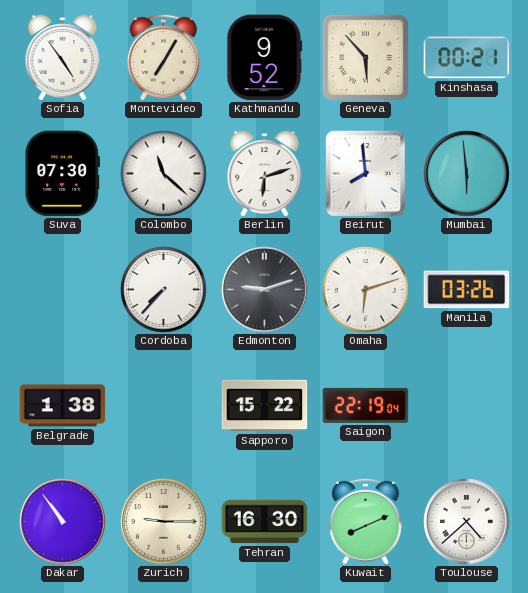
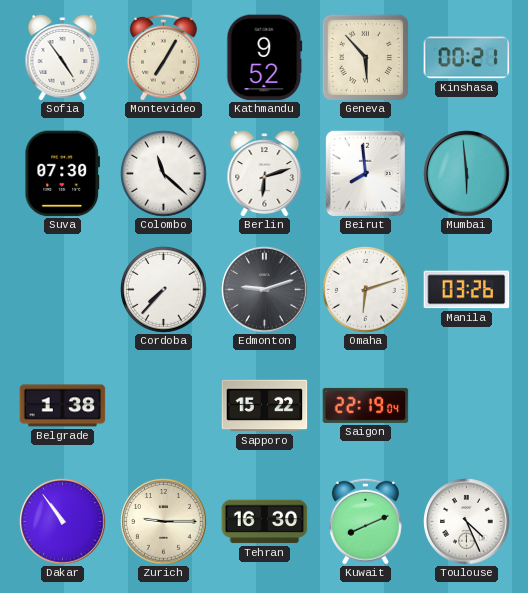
Toulouse: 4:38 -> 4:26
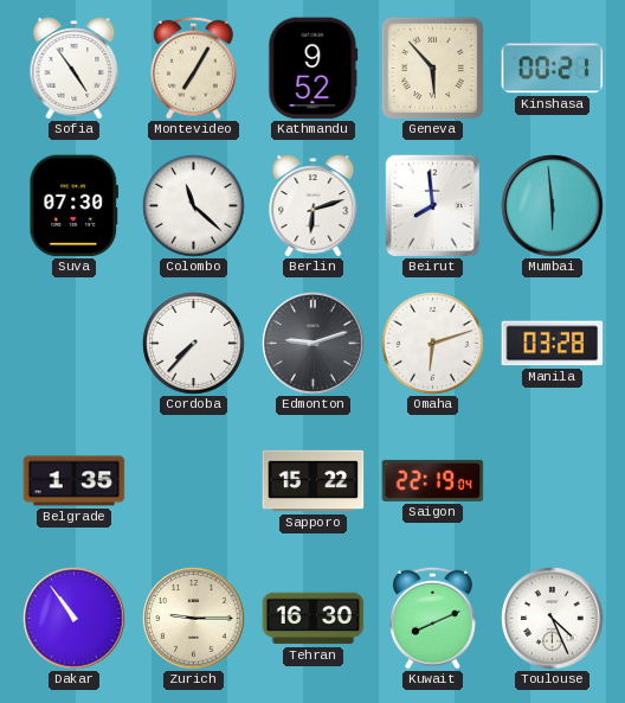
Manila: 03:26 -> 03:28
Belgrade: 1:38 -> 1:35
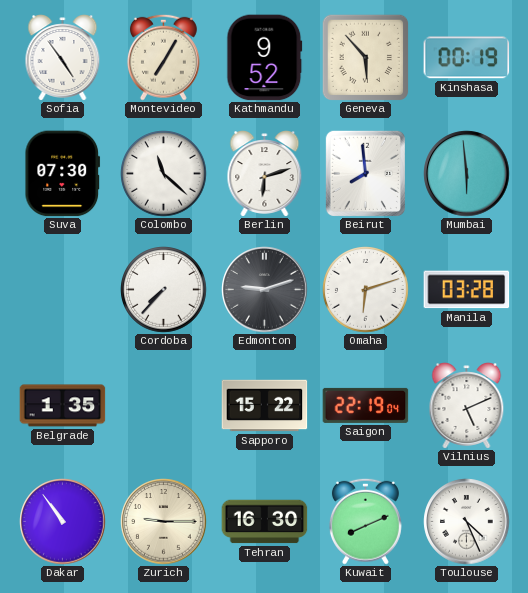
Kinshasa: 00:21 -> 00:19
Vilnius: none -> 5:11
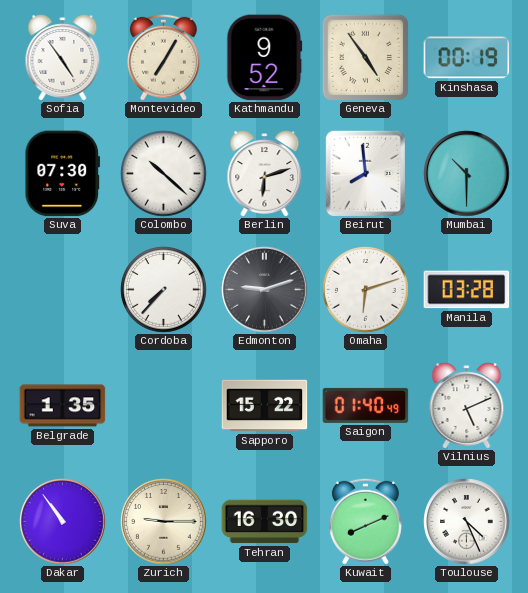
Geneva: 5:53 -> 4:54
Colombo: 11:22 -> 10:22
Mumbai: 5:59 -> 10:30
Saigon: 22:19 -> 01:40
